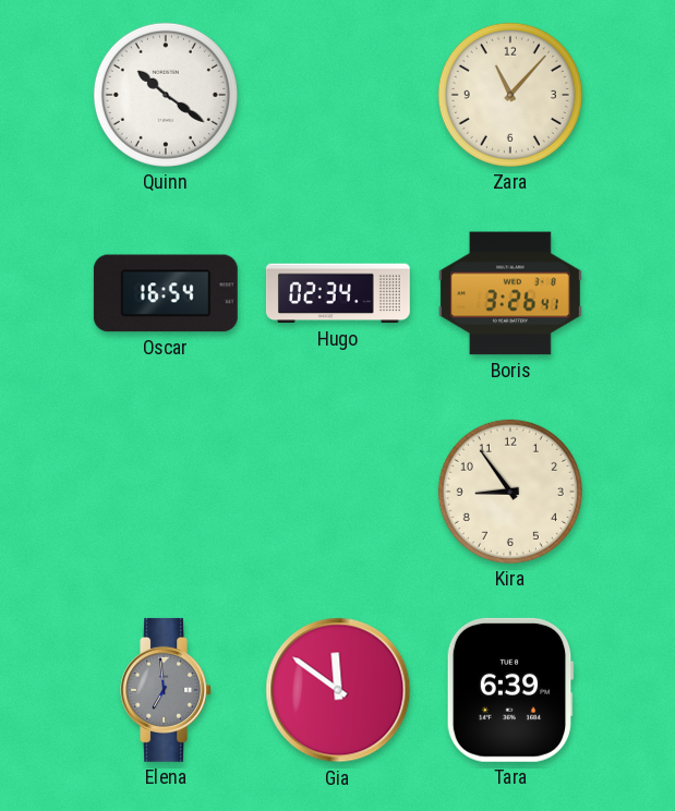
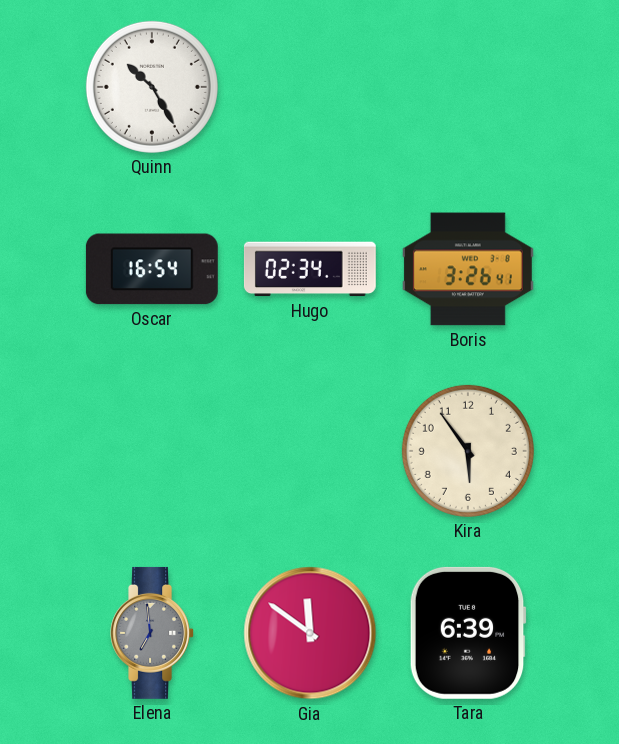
Quinn: 10:21 -> 10:25
Zara: 11:07 -> none
Kira: 8:54 -> 5:54
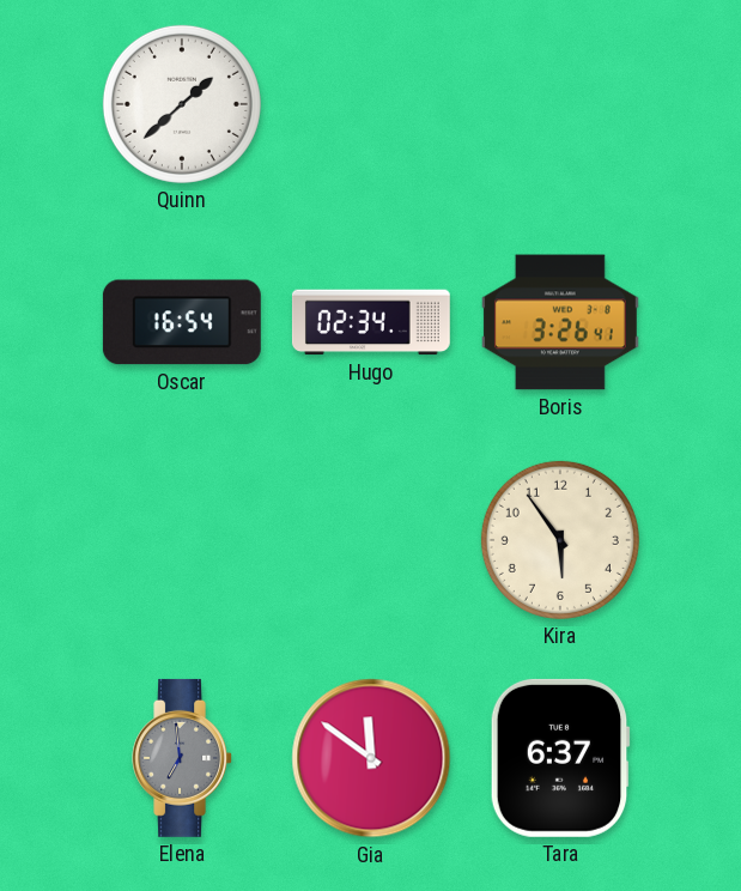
Quinn: 10:25 -> 1:38
Tara: 6:39 -> 6:37
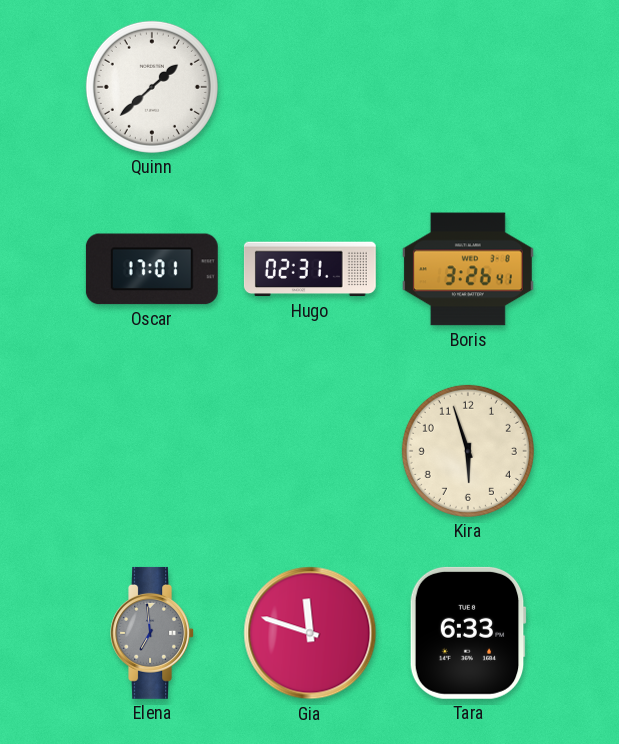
Oscar: 16:54 -> 17:01
Hugo: 02:34 -> 02:31
Kira: 5:54 -> 5:57
Gia: 11:51 -> 11:48
Tara: 6:37 -> 6:33
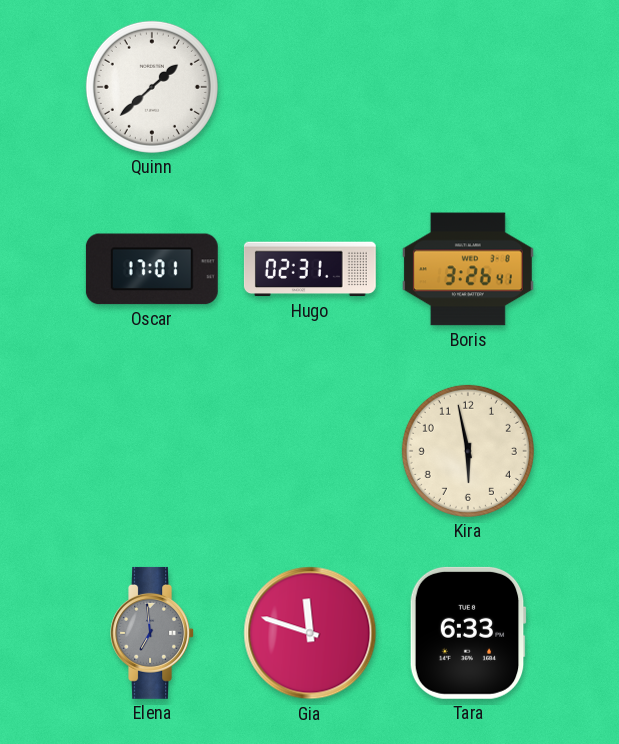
Kira: 5:57 -> 5:58
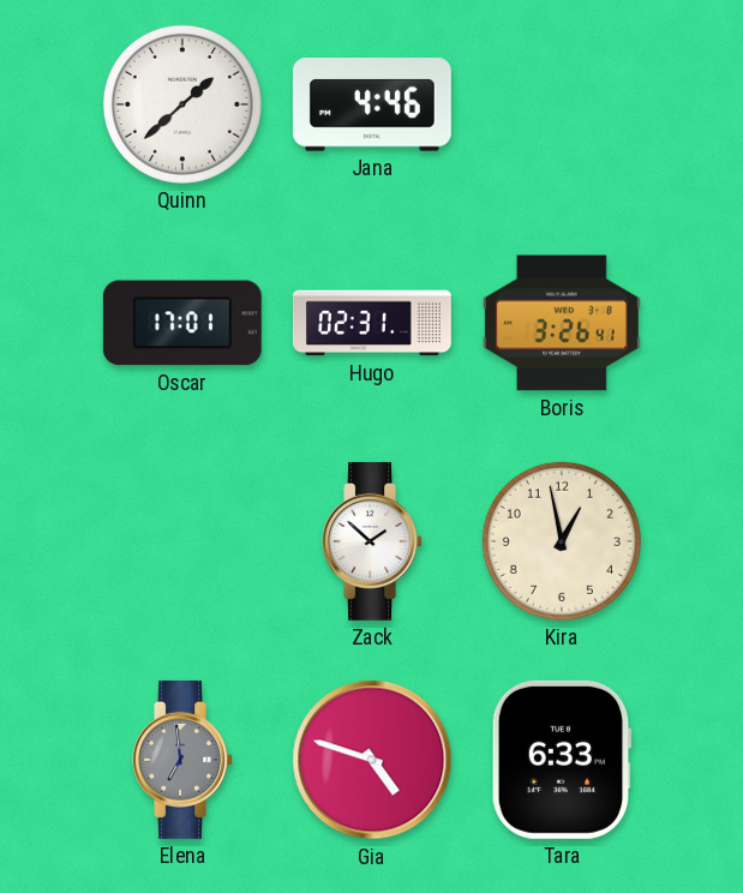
Jana: none -> 4:46
Zack: none -> 1:52
Kira: 5:58 -> 12:58
Gia: 11:48 -> 4:48
